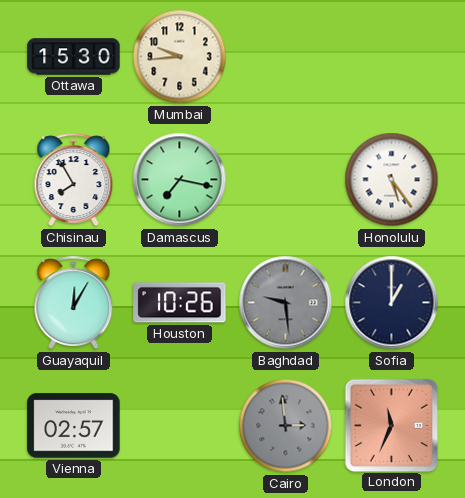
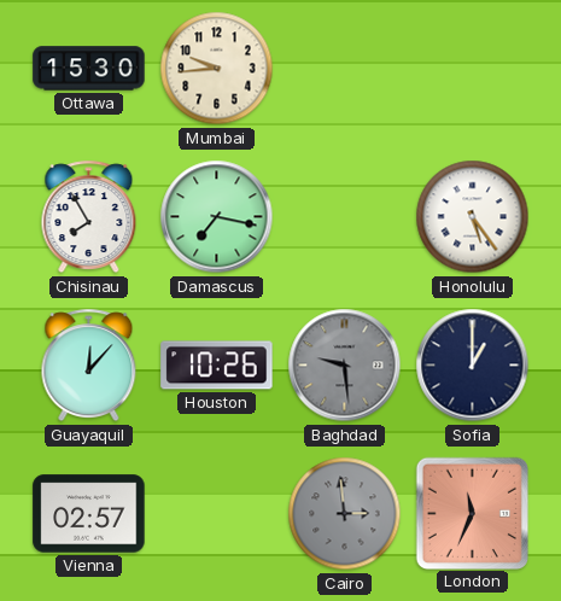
Guayaquil: 12:05 -> 12:07
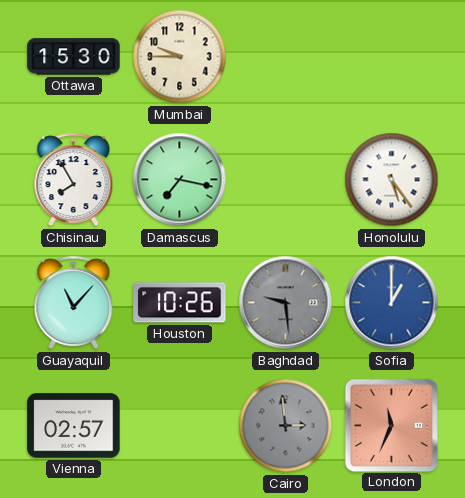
Mumbai: 9:44 -> 9:45
Guayaquil: 12:07 -> 11:07
Sofia dial: navy -> blue
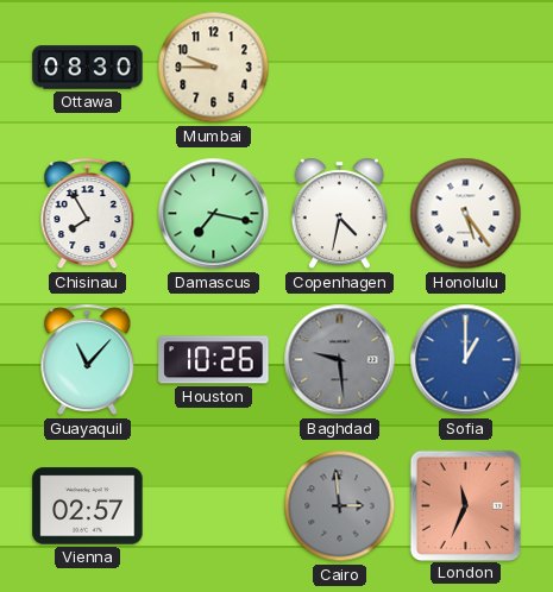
Ottawa: 15:30 -> 08:30
Copenhagen: none -> 4:32
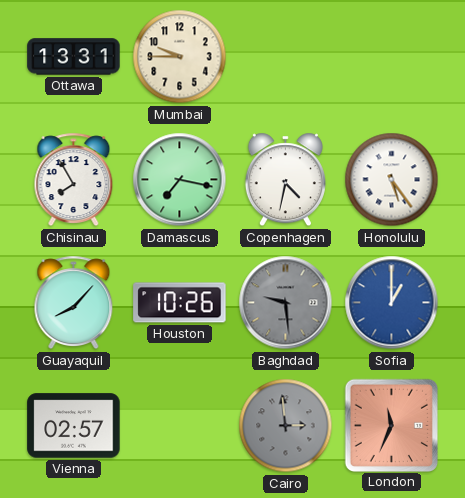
Ottawa: 08:30 -> 13:31
Guayaquil: 11:07 -> 8:07
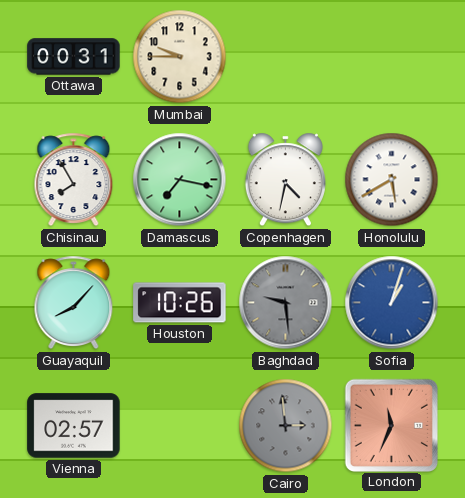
Ottawa: 13:31 -> 00:31
Honolulu: 5:24 -> 5:40
Sofia: 1:00 -> 1:03
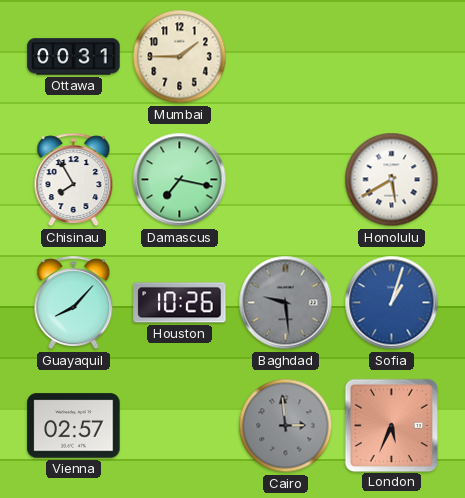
Mumbai: 9:45 -> 1:45
Copenhagen: 4:32 -> none
London: 11:34 -> 5:34
